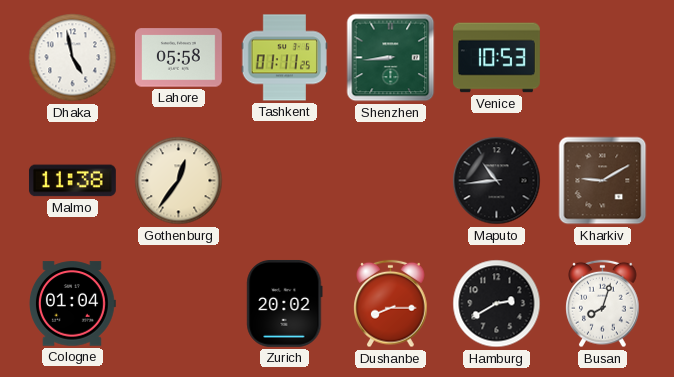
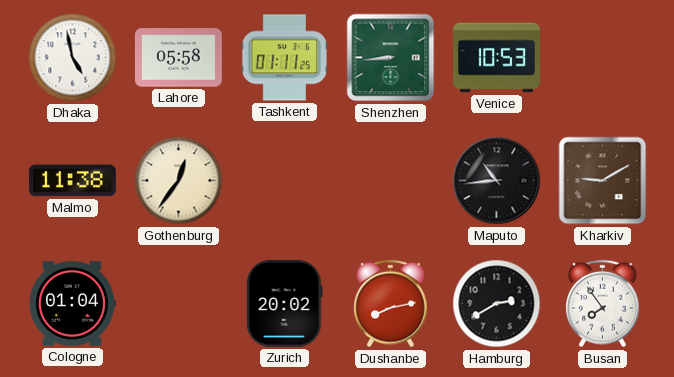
Dushanbe: 8:15 -> 8:13
Busan: 8:03 -> 7:54
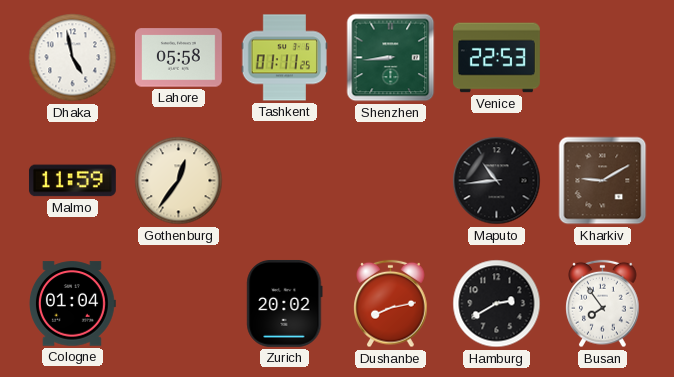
Venice: 10:53 -> 22:53
Malmo: 11:38 -> 11:59
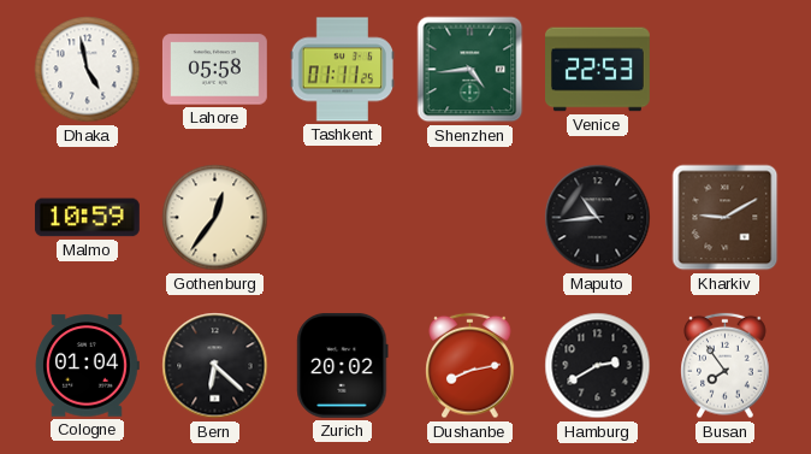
Shenzhen: 8:44 -> 4:44
Malmo: 11:59 -> 10:59
Bern: none -> 6:22
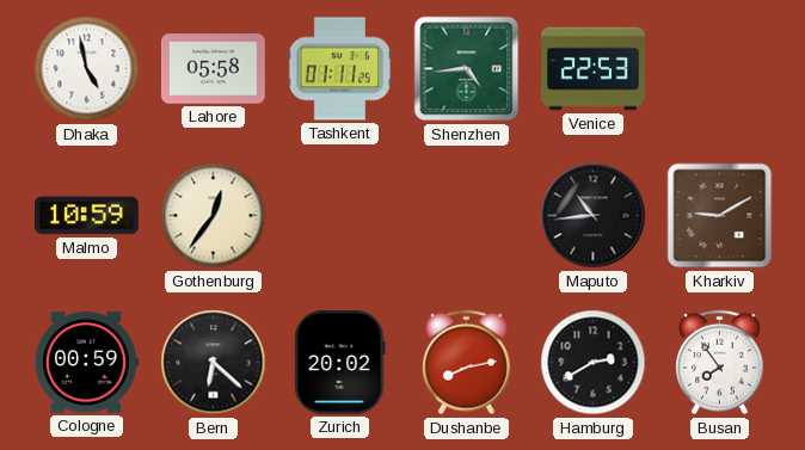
Cologne: 01:04 -> 00:59
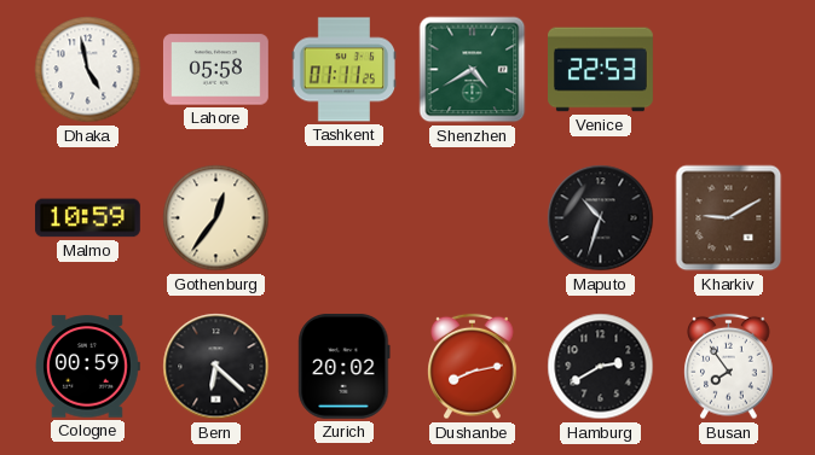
Shenzhen: 4:44 -> 4:40
Maputo: 10:44 -> 10:33
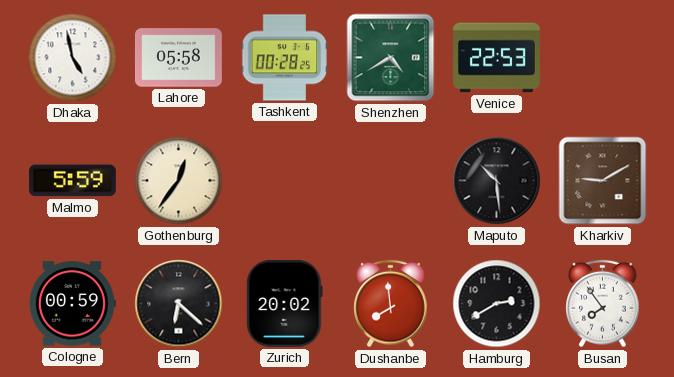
Tashkent: 01:11 -> 00:28
Malmo: 10:59 -> 5:59
Maputo: 10:33 -> 10:29
Dushanbe: 8:13 -> 7:59
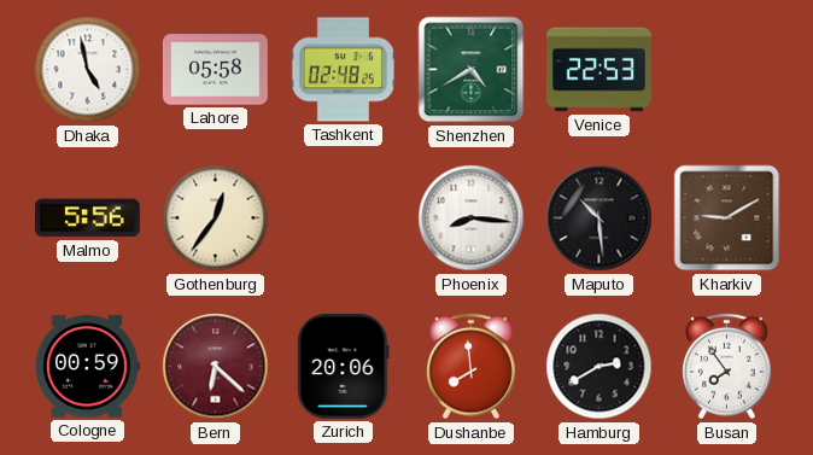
Tashkent: 00:28 -> 02:48
Malmo: 5:59 -> 5:56
Phoenix: none -> 8:16
Bern dial: black -> burgundy
Zurich: 20:02 -> 20:06
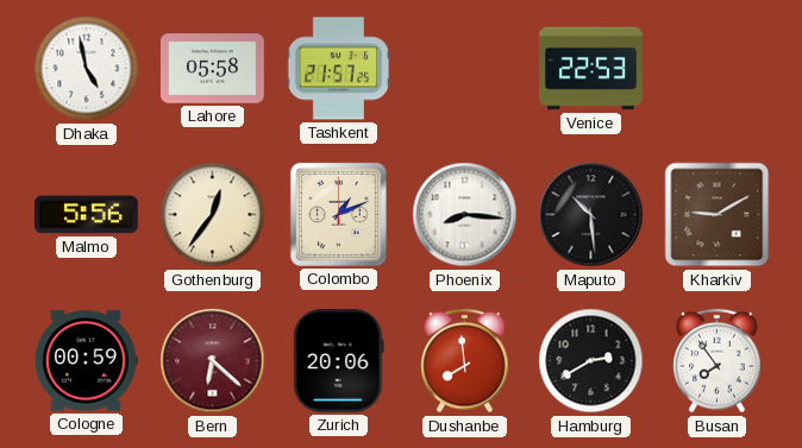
Tashkent: 02:48 -> 21:57
Shenzhen: 4:40 -> none
Colombo: none -> 1:11
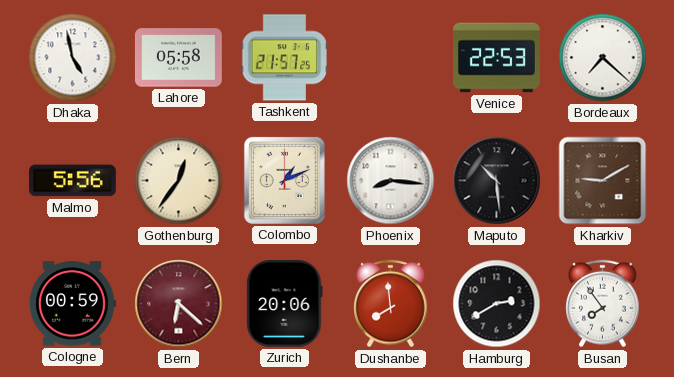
Bordeaux: none -> 7:22
